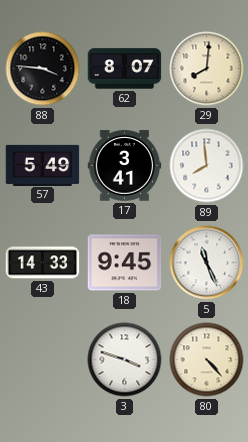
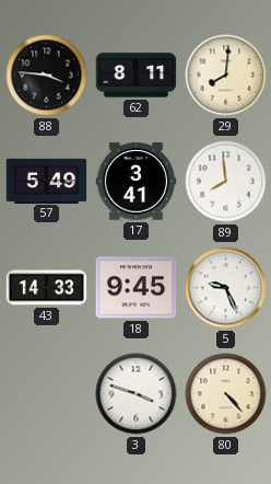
62: 8:07 -> 8:11
5: 11:26 -> 9:26
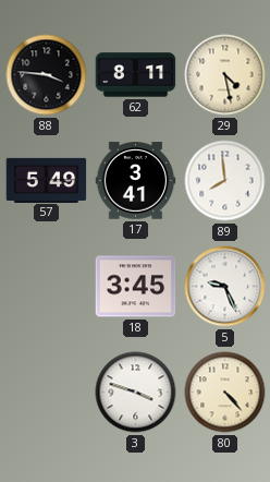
29: 8:01 -> 4:28
43: 14:33 -> none
18: 9:45 -> 3:45
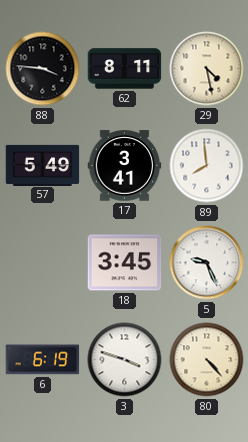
6: none -> 6:19
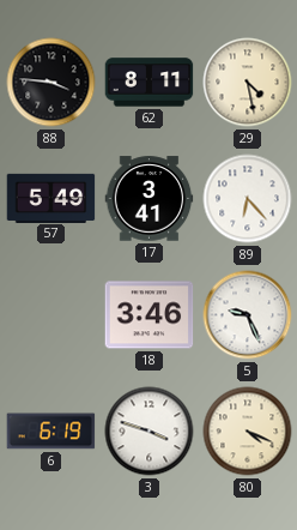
89: 7:59 -> 6:23
18: 3:45 -> 3:46
80: 4:23 -> 4:19
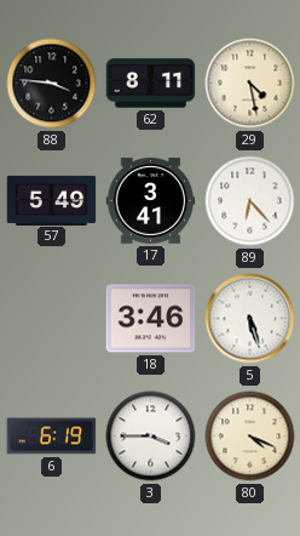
5: 9:26 -> 5:27
3: 3:48 -> 3:45
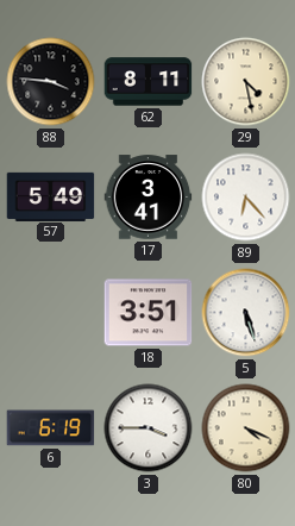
18: 3:46 -> 3:51
